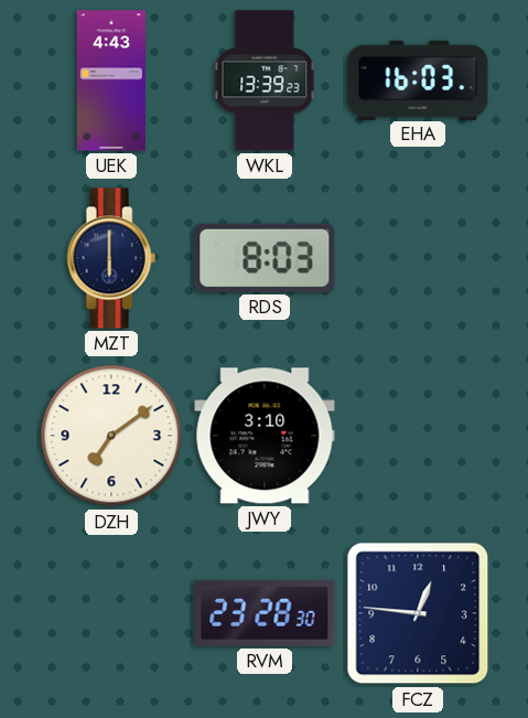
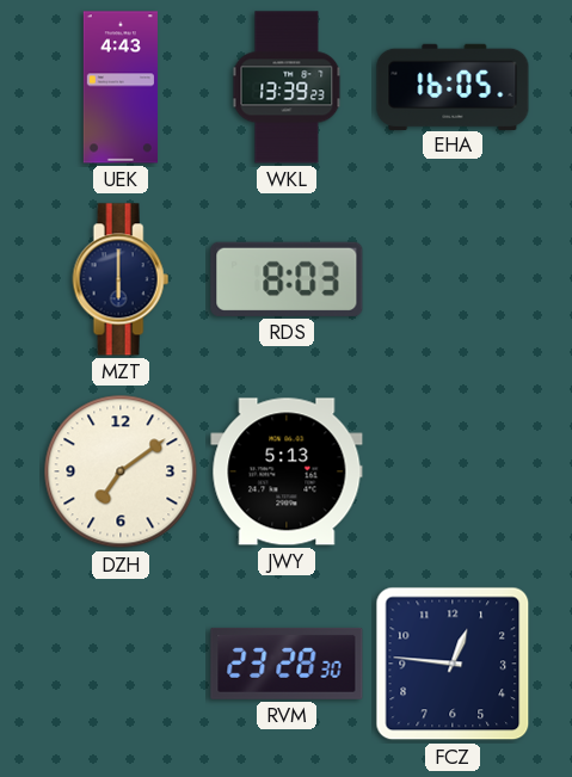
EHA: 16:03 -> 16:05
JWY: 3:10 -> 5:13
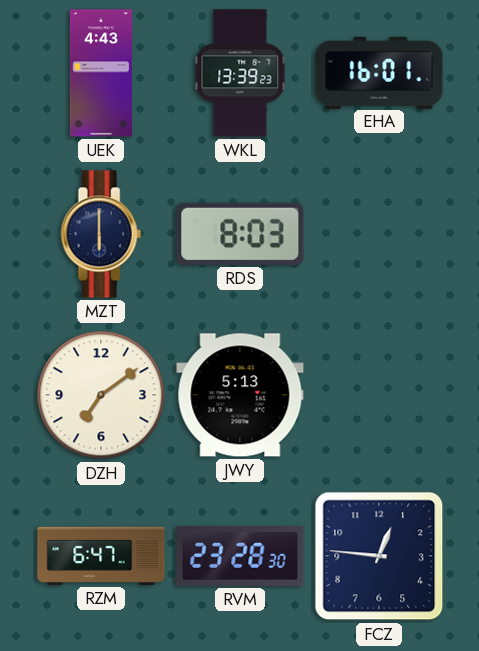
EHA: 16:05 -> 16:01
RZM: none -> 6:47
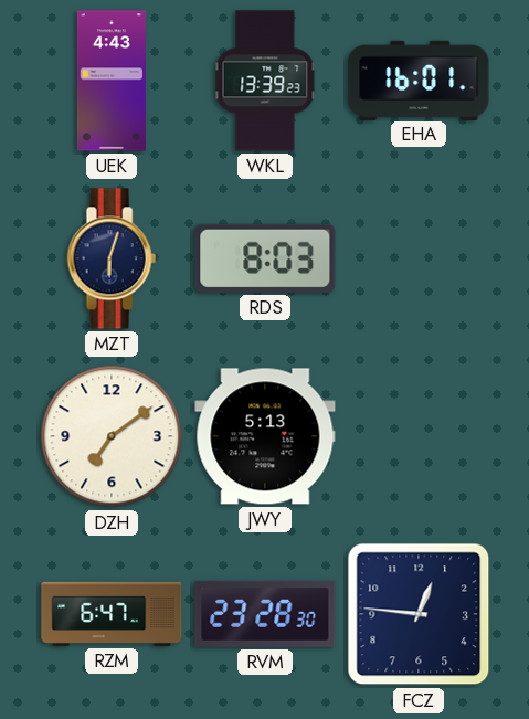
MZT: 6:00 -> 6:03
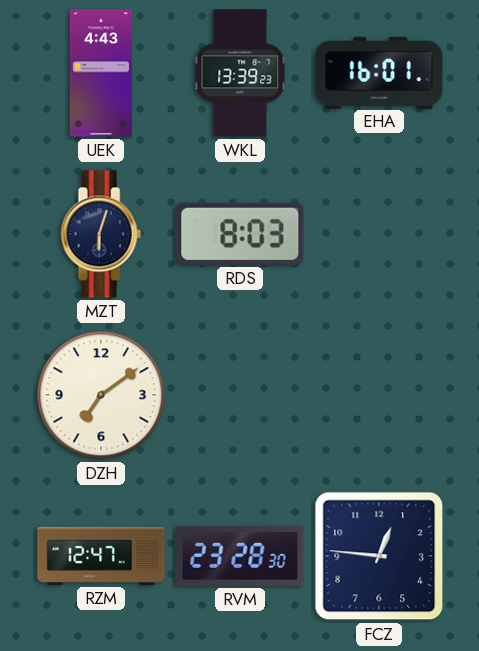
JWY: 5:13 -> none
RZM: 6:47 -> 12:47
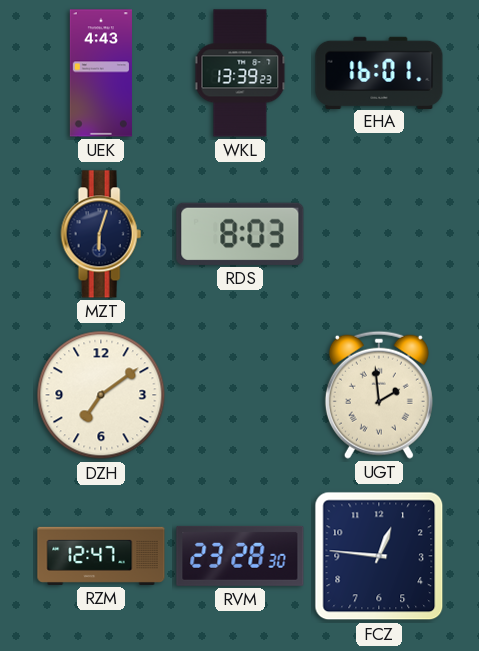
UGT: none -> 1:59
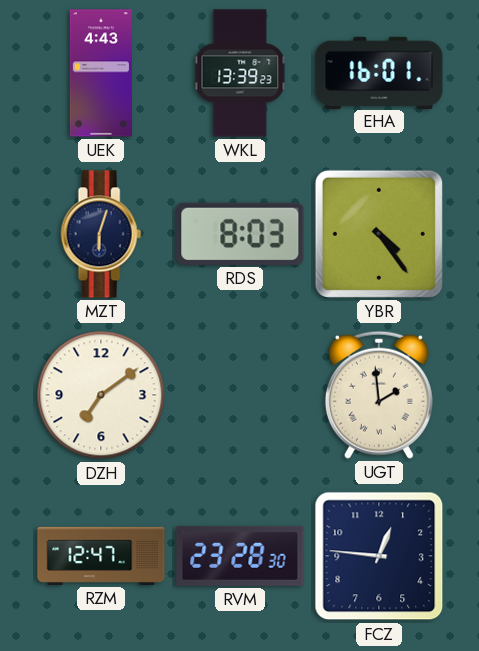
YBR: none -> 4:24
